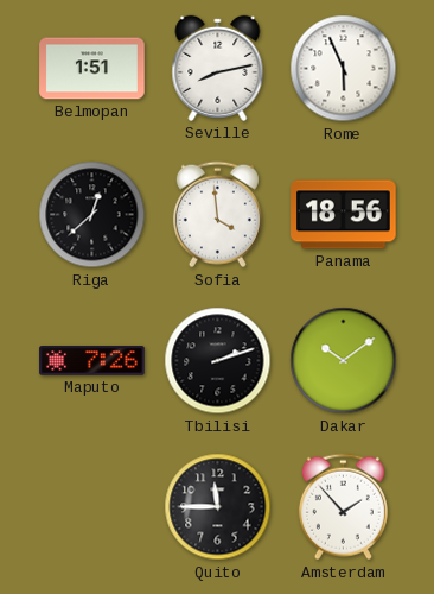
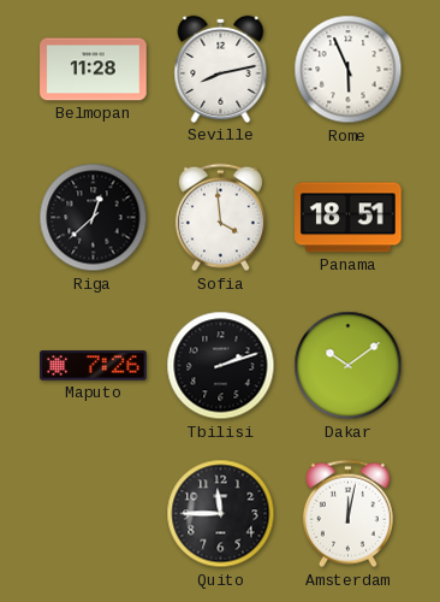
Belmopan: 1:51 -> 11:28
Panama: 18:56 -> 18:51
Amsterdam: 1:53 -> 12:02
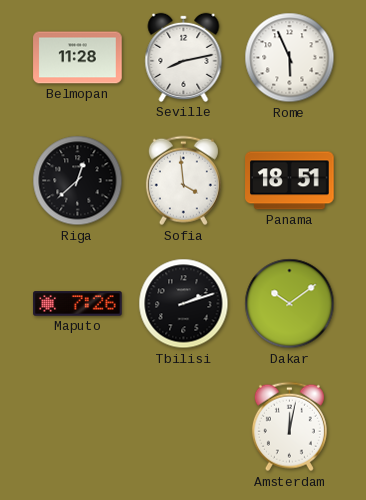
Quito: 11:45 -> none
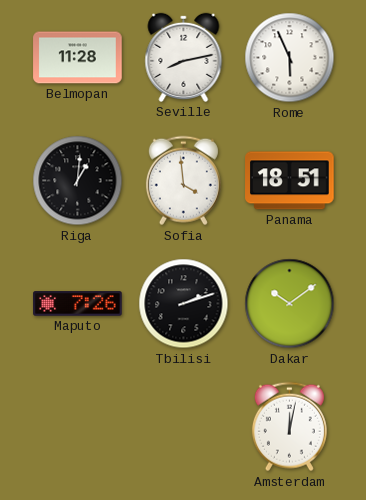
Riga: 12:38 -> 1:01
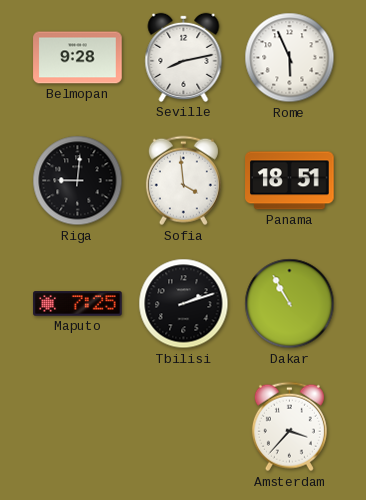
Belmopan: 11:28 -> 9:28
Riga: 1:01 -> 9:01
Maputo: 7:26 -> 7:25
Dakar: 10:09 -> 10:55
Amsterdam: 12:02 -> 3:37
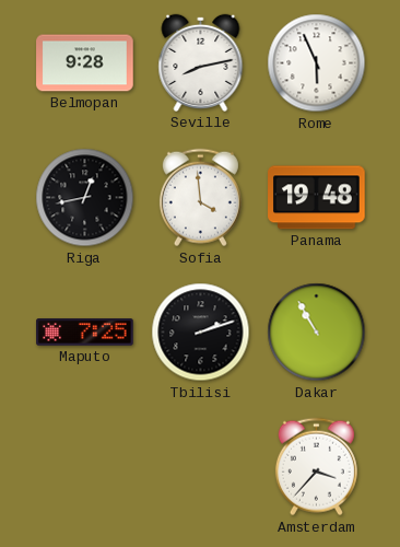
Riga: 9:01 -> 12:43
Panama: 18:51 -> 19:48
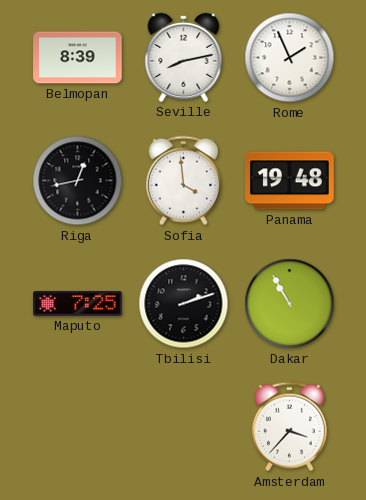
Belmopan: 9:28 -> 8:39
Rome: 5:56 -> 1:56
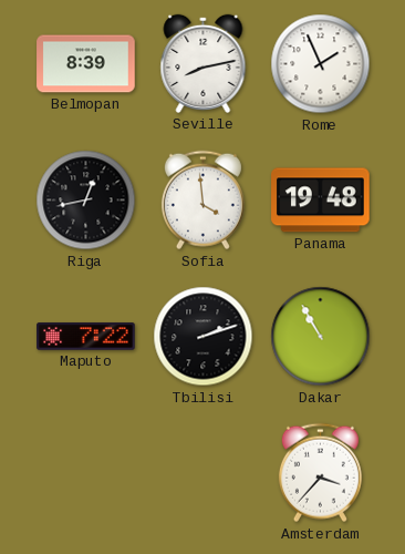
Maputo: 7:25 -> 7:22
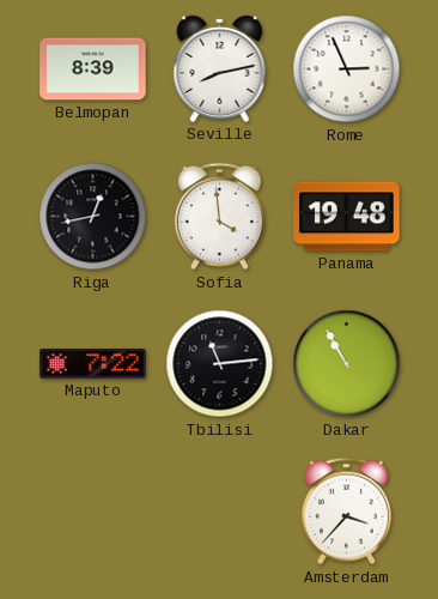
Rome: 1:56 -> 2:56
Tbilisi: 2:12 -> 11:14
